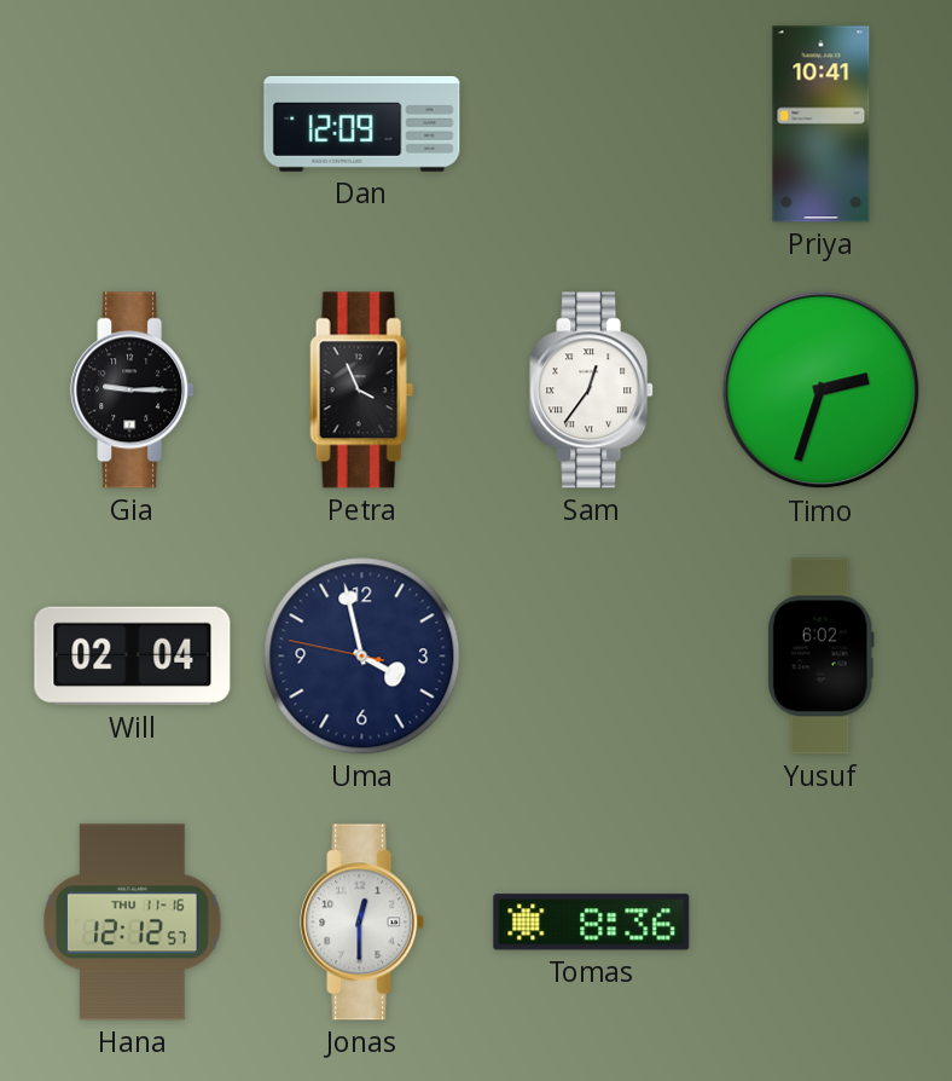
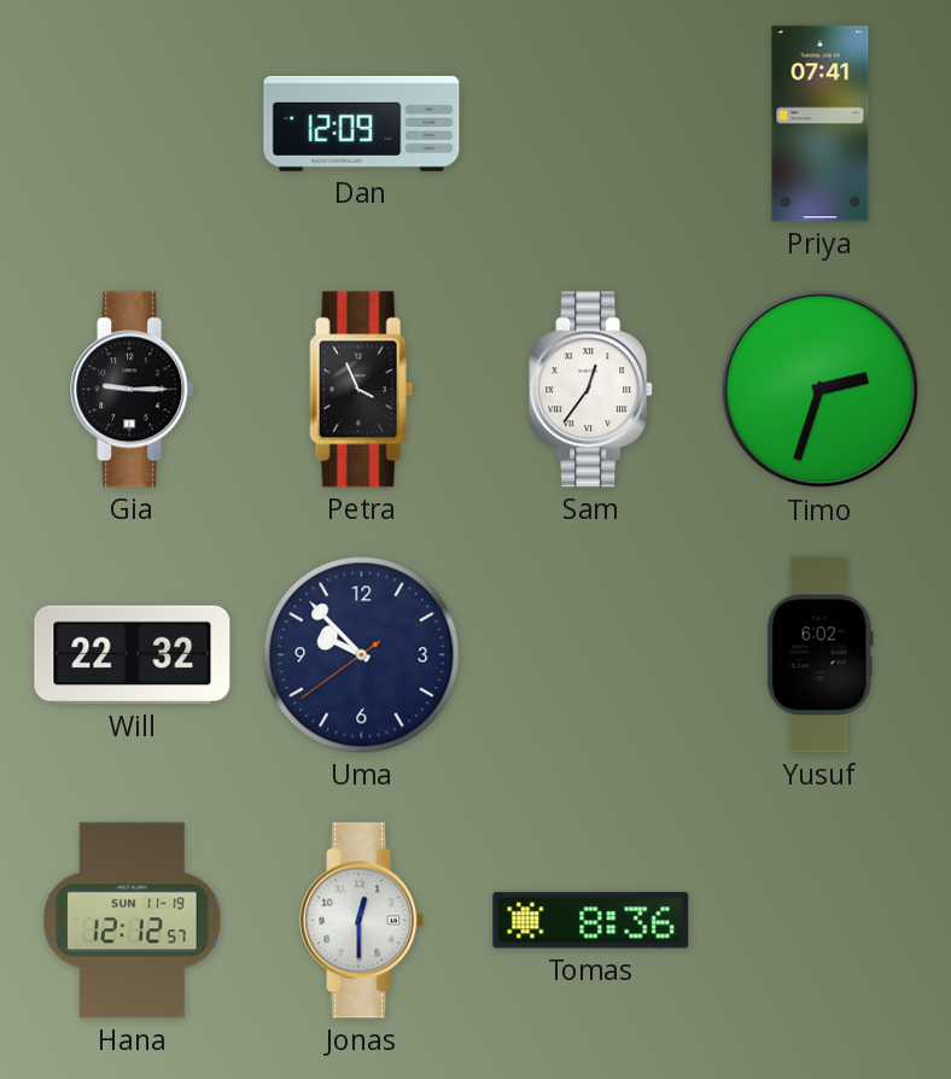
Priya: 10:41 -> 07:41
Will: 02:04 -> 22:32
Uma: 3:57 -> 9:52
Hana date: THU 11-16 -> SUN 11-19
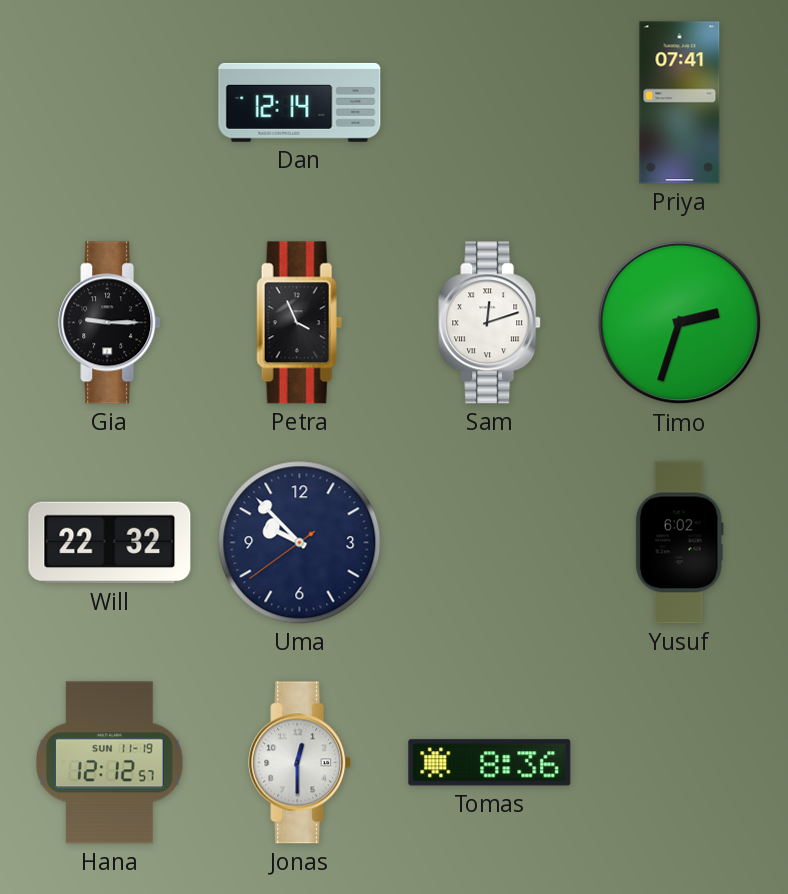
Dan: 12:09 -> 12:14
Sam: 12:36 -> 12:12
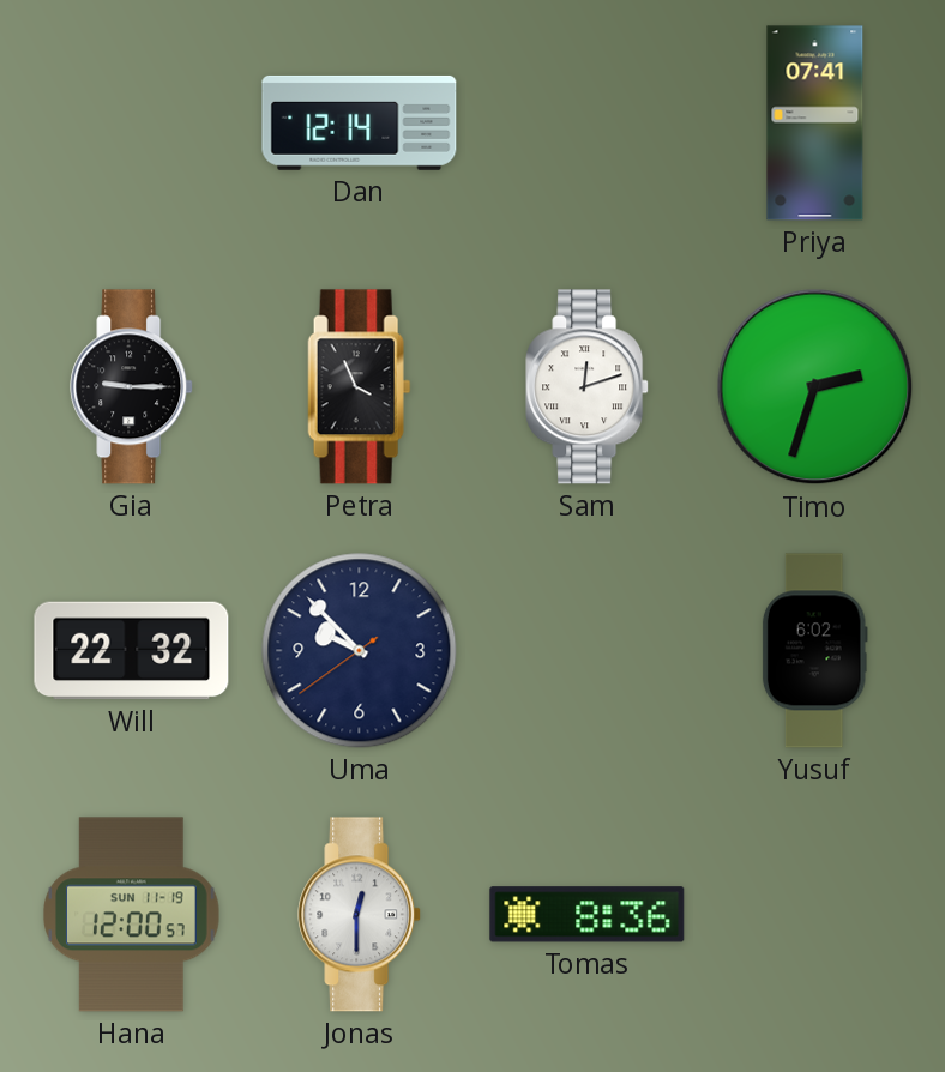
Hana: 12:12 -> 12:00
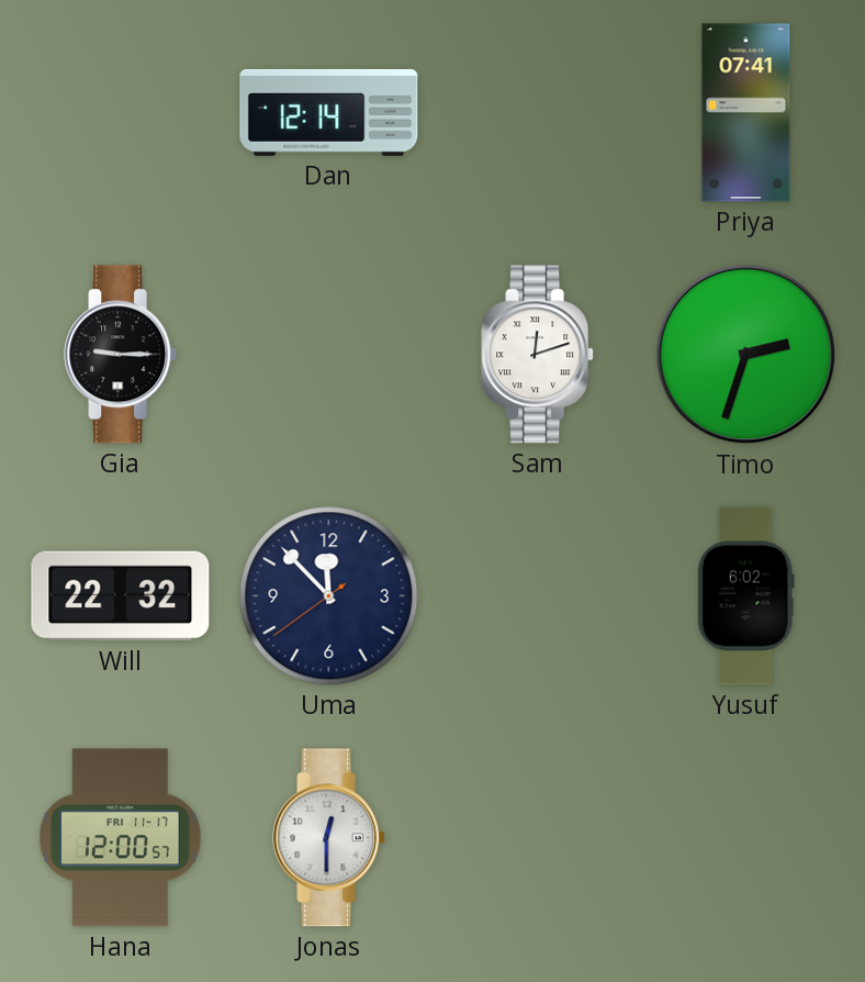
Petra: 3:56 -> none
Uma: 9:52 -> 11:52
Hana date: SUN 11-19 -> FRI 11-17
Tomas: 8:36 -> none
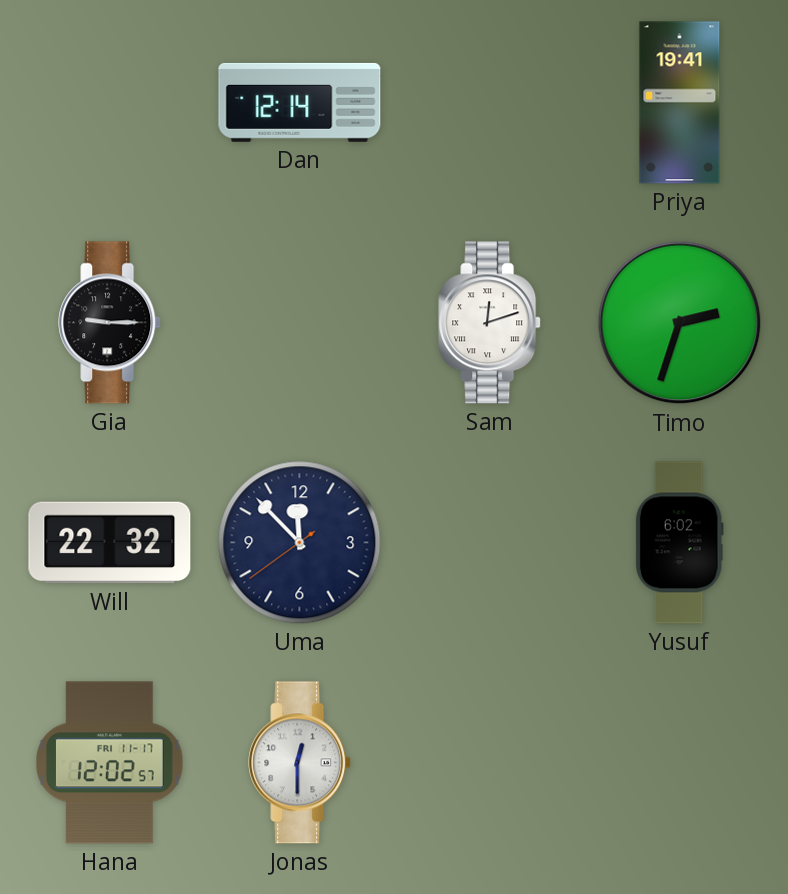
Priya: 07:41 -> 19:41
Hana: 12:00 -> 12:02
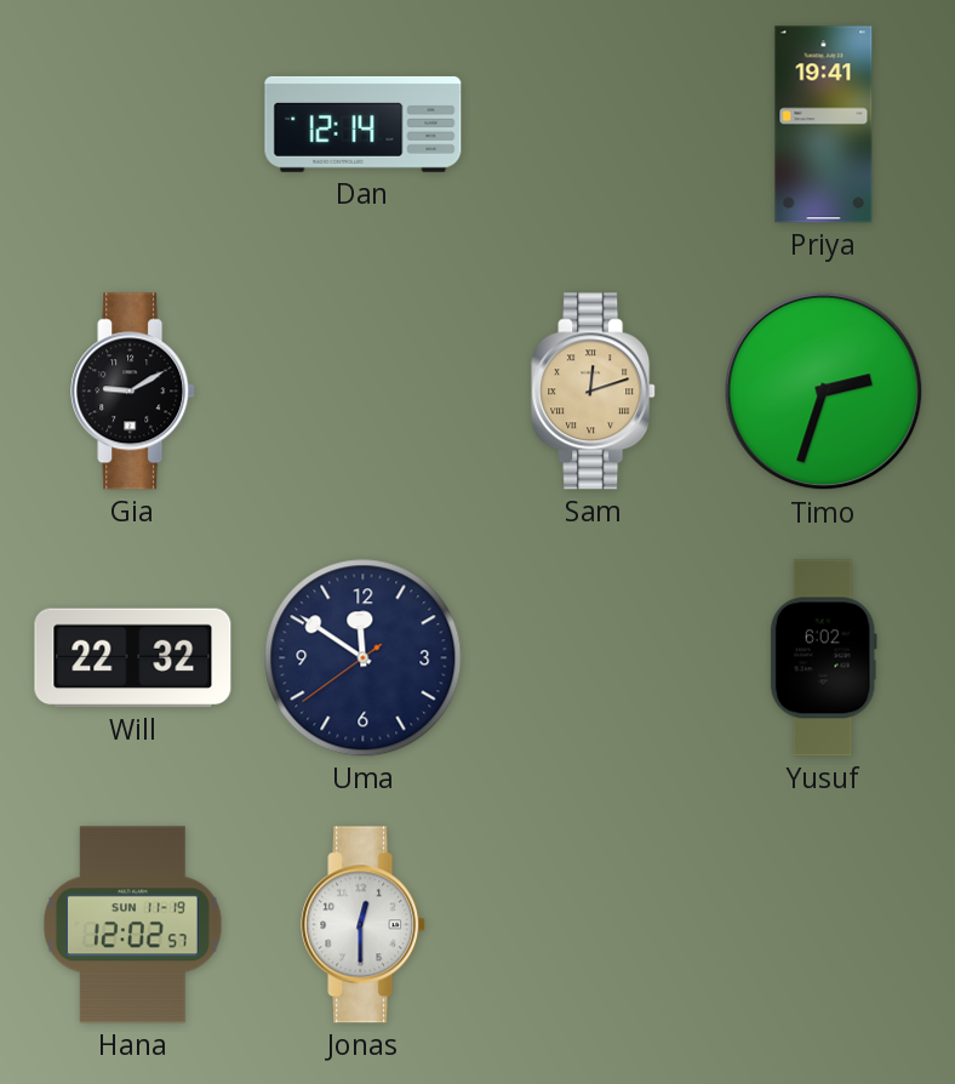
Gia: 9:15 -> 9:10
Sam dial: white -> champagne
Uma: 11:52 -> 11:50
Hana date: FRI 11-17 -> SUN 11-19
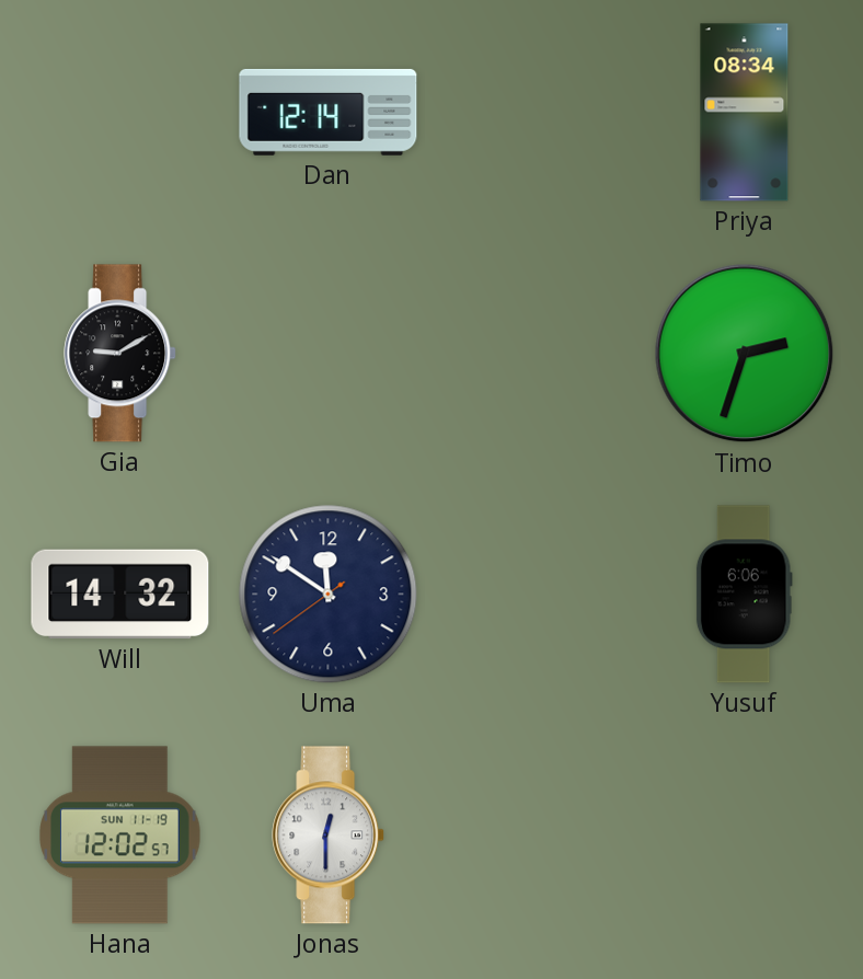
Priya: 19:41 -> 08:34
Sam: 12:12 -> none
Will: 22:32 -> 14:32
Yusuf: 6:02 -> 6:06
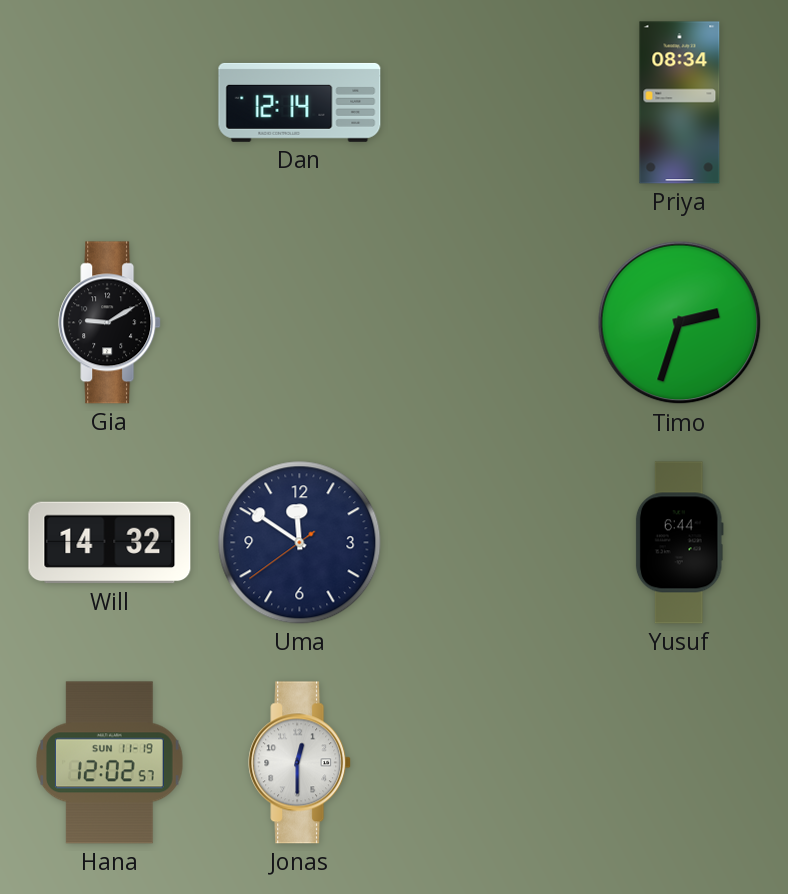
Yusuf: 6:06 -> 6:44
